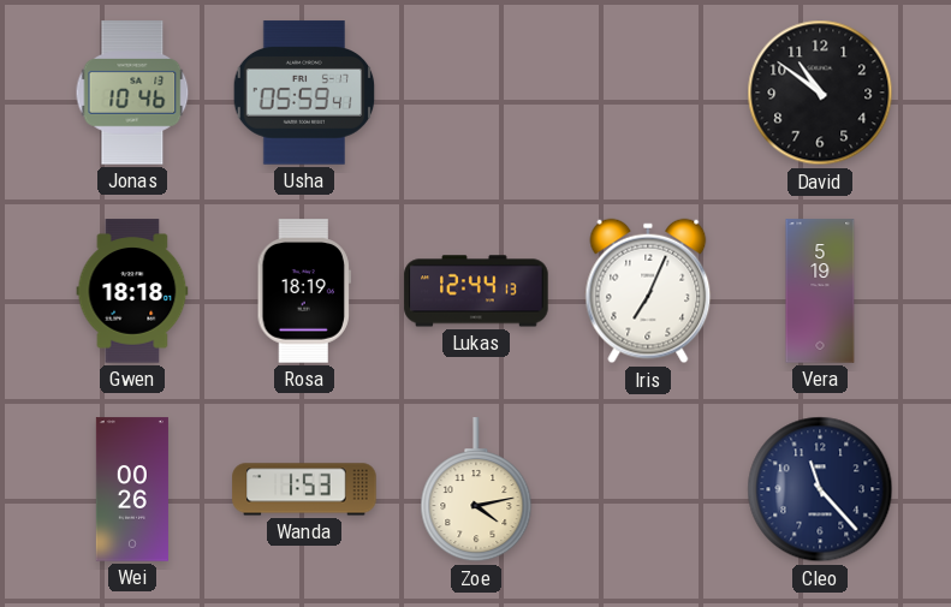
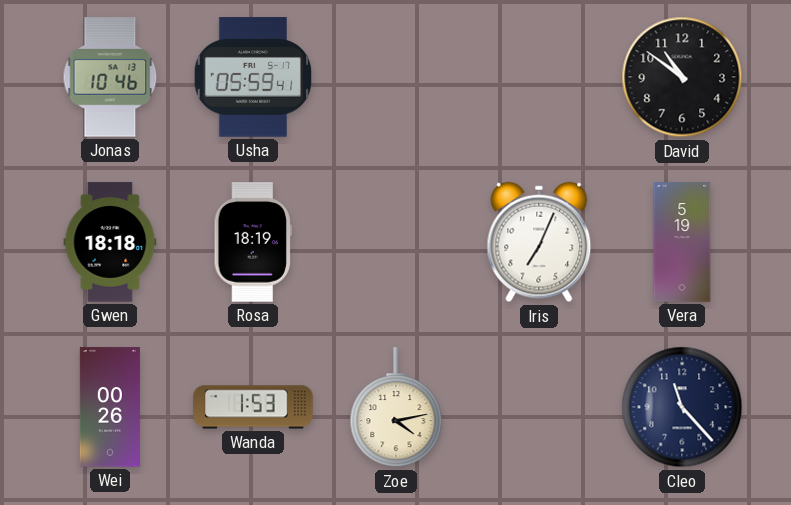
Lukas: 12:44 -> none
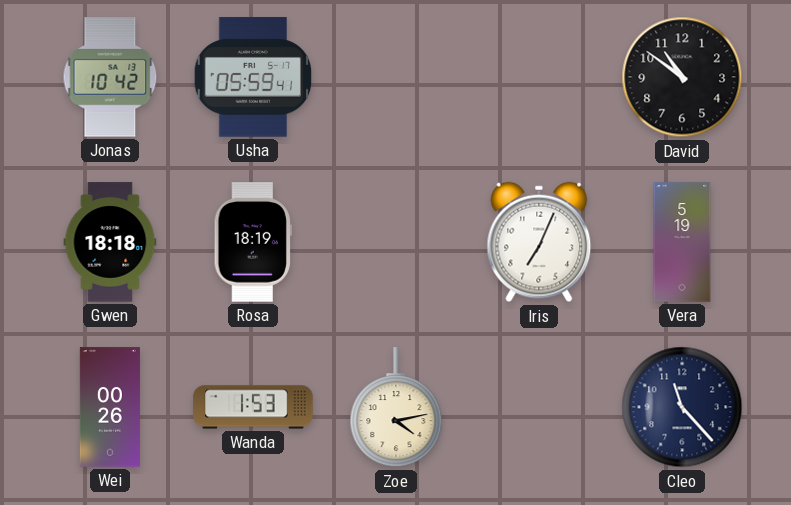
Jonas: 10:46 -> 10:42
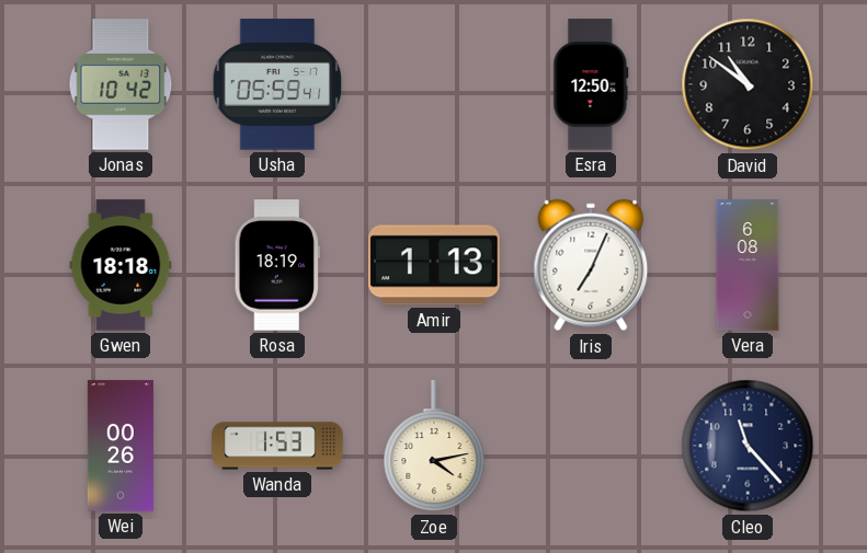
Esra: none -> 12:50
Amir: none -> 1:13
Vera: 5:19 -> 6:08
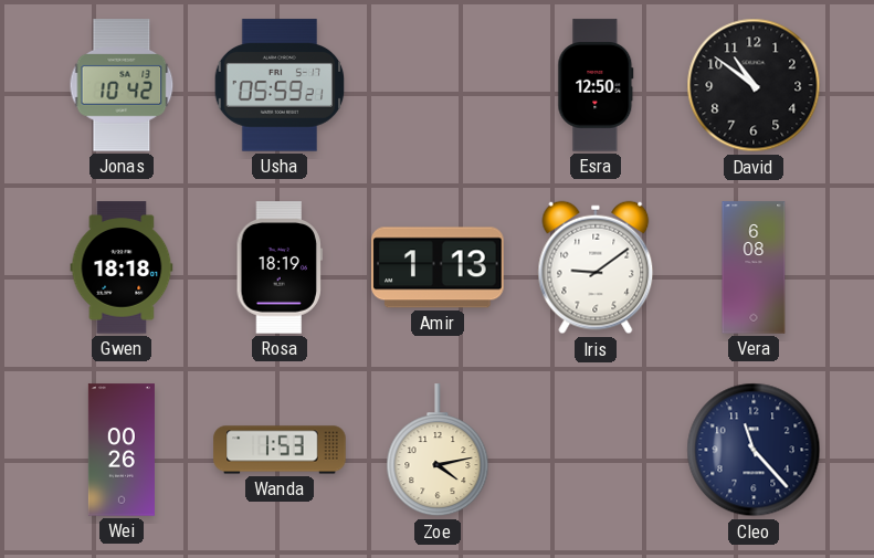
Usha: 05:59:41 -> 05:59:21
Iris: 7:04 -> 9:09
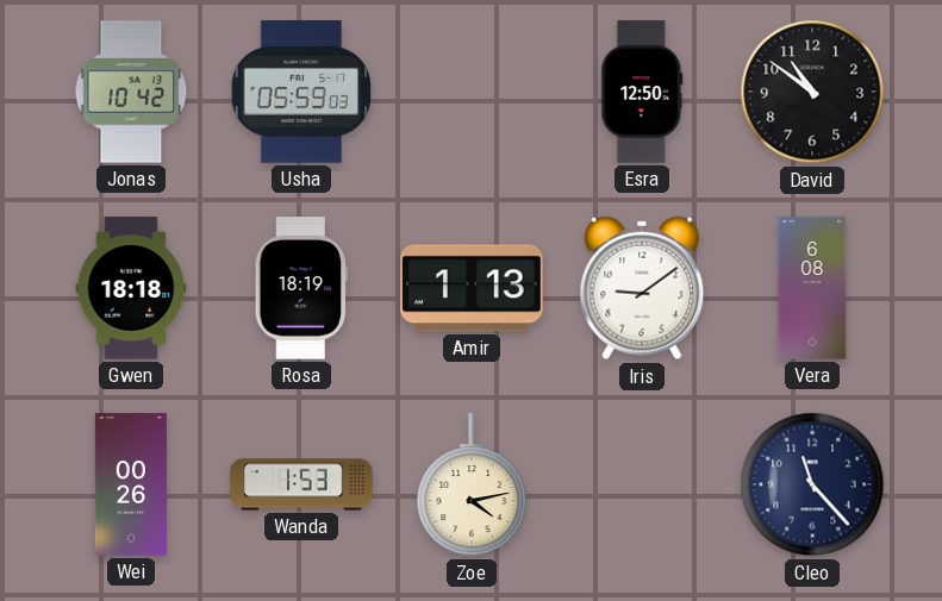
Usha: 05:59:21 -> 05:59:03
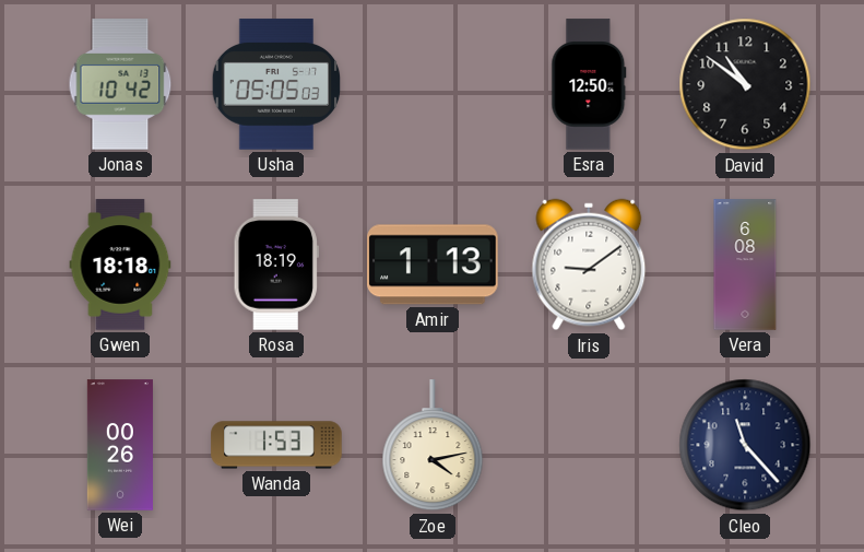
Usha: 05:59 -> 05:05
